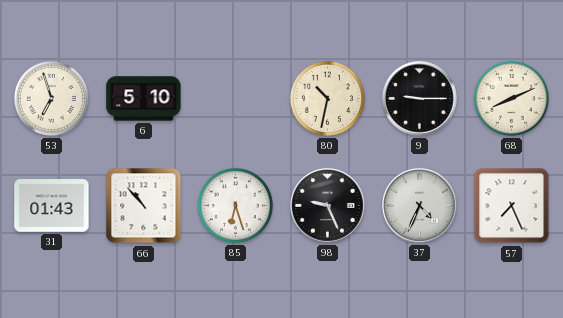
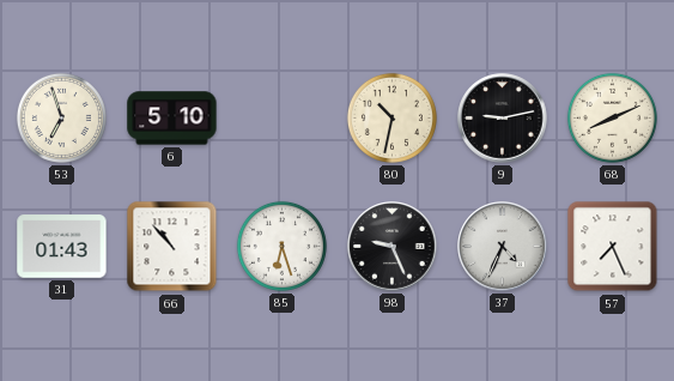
9: 9:15 -> 9:13
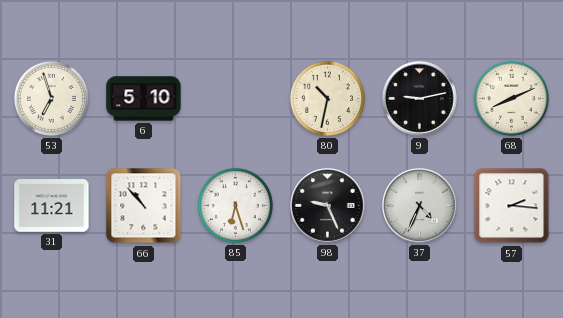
31: 01:43 -> 11:21
57: 7:26 -> 2:16
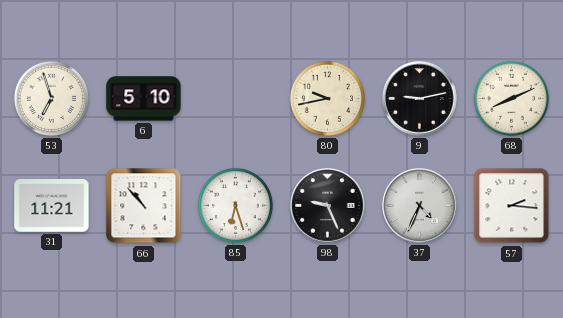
80: 10:32 -> 9:43
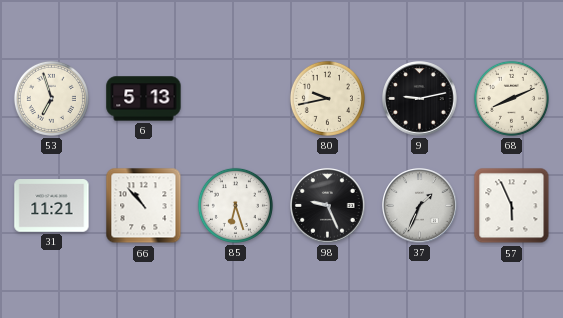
6: 5:10 -> 5:13
37: 4:34 -> 1:34
57: 2:16 -> 5:56
